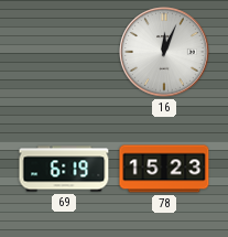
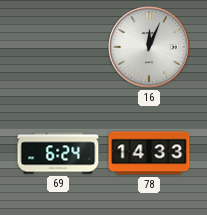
69: 6:19 -> 6:24
78: 15:23 -> 14:33
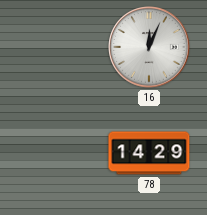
69: 6:24 -> none
78: 14:33 -> 14:29
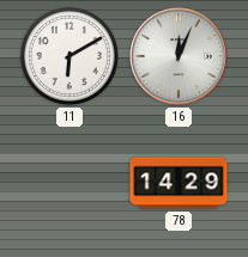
11: none -> 6:10
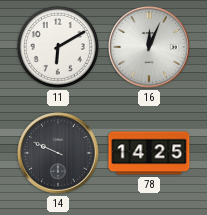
14: none -> 9:49
78: 14:29 -> 14:25
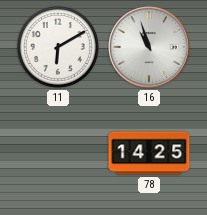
16: 12:04 -> 10:57
14: 9:49 -> none
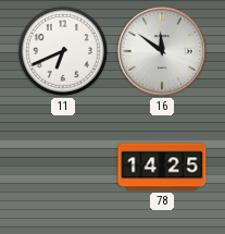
11: 6:10 -> 6:41
16: 10:57 -> 11:51
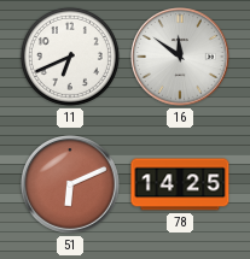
51: none -> 6:11
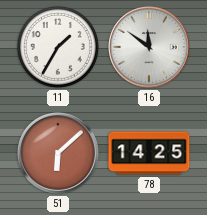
11: 6:41 -> 1:35
51: 6:11 -> 6:08
